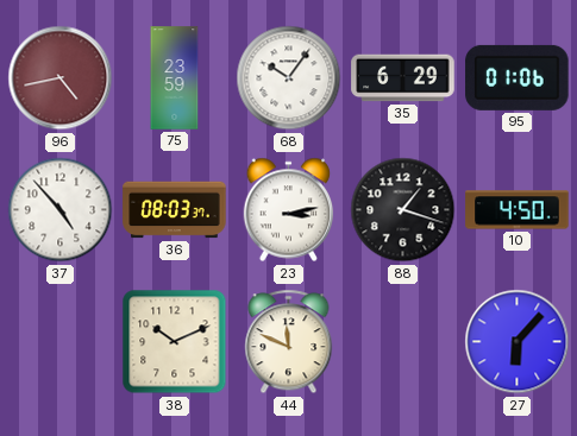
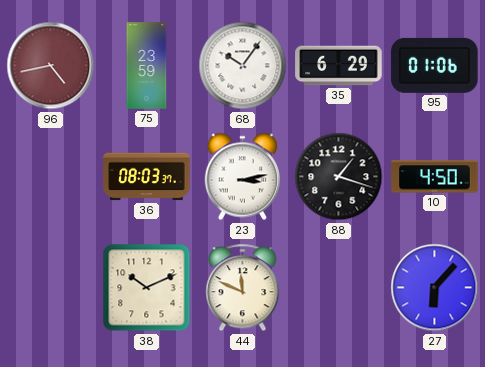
37: 4:53 -> none
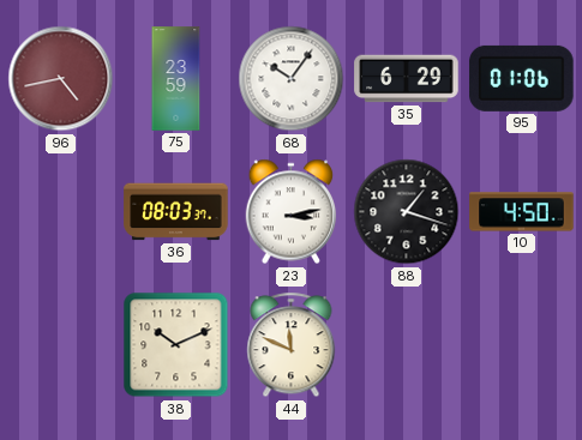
27: 6:07 -> none
